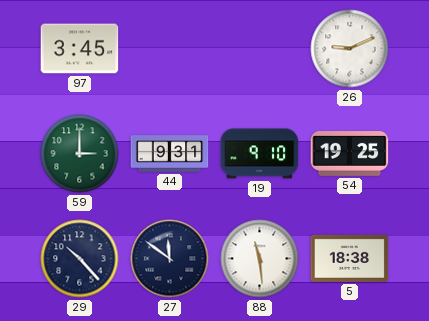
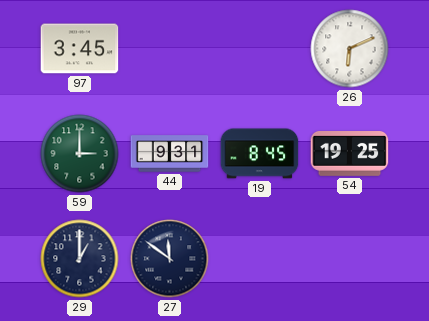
26: 9:11 -> 6:11
19: 9:10 -> 8:45
29: 10:23 -> 1:00
88: 11:29 -> none
5: 18:38 -> none
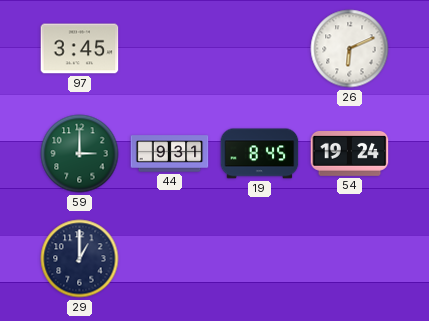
54: 19:25 -> 19:24
27: 11:51 -> none
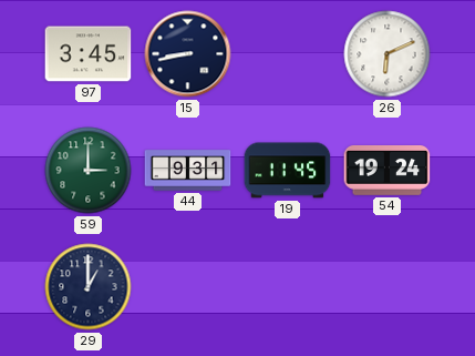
15: none -> 8:43
19: 8:45 -> 11:45
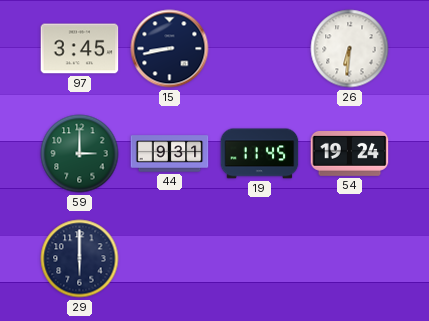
26: 6:11 -> 6:31
29: 1:00 -> 6:00
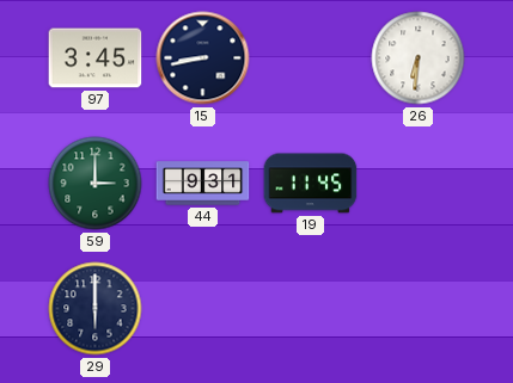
54: 19:24 -> none
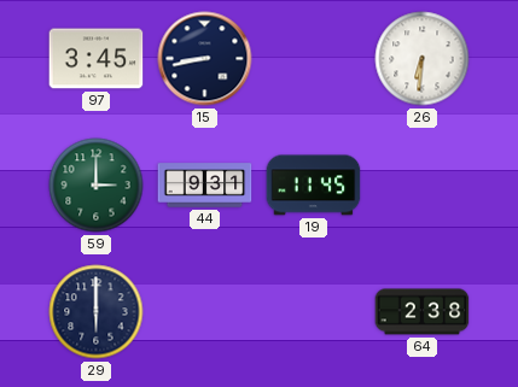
64: none -> 2:38
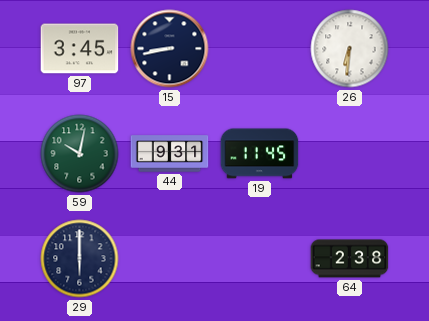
59: 3:00 -> 10:02
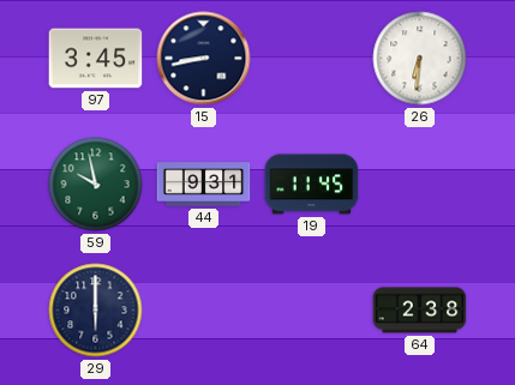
59: 10:02 -> 9:58
